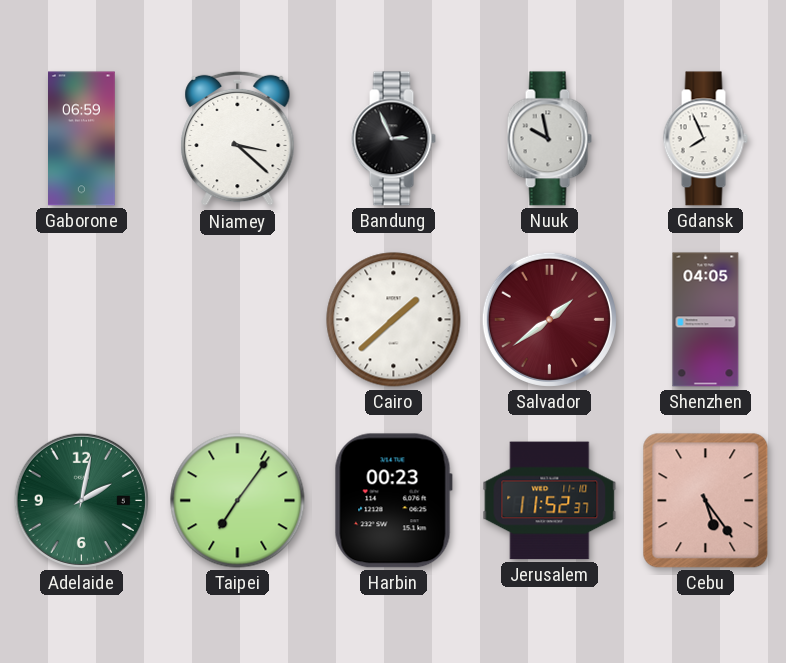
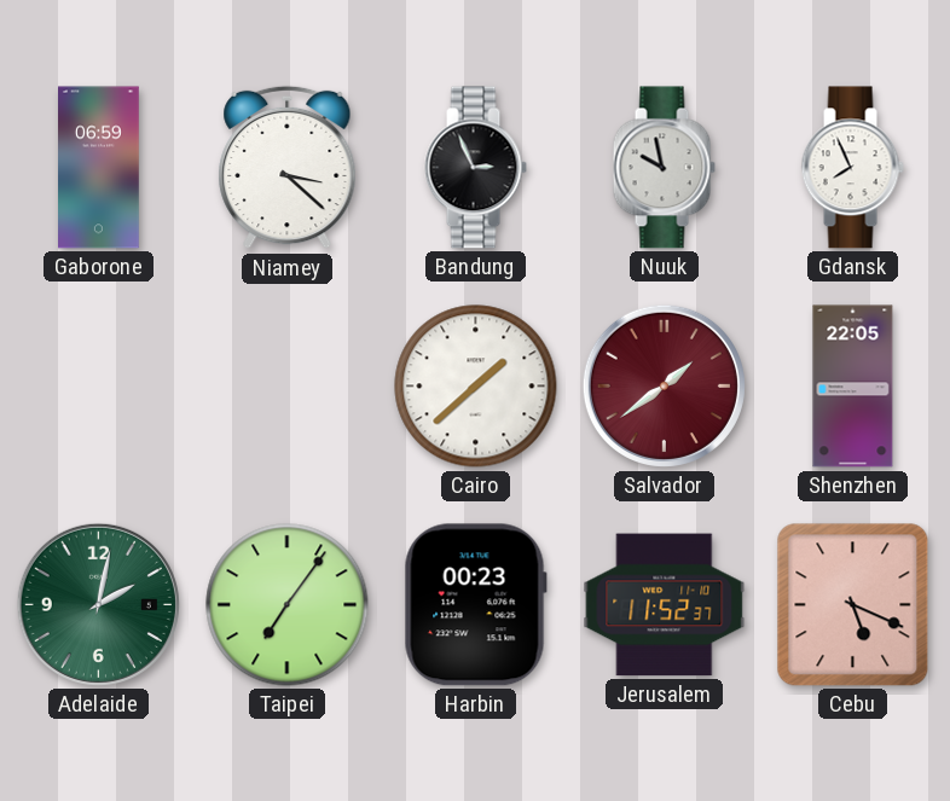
Shenzhen: 04:05 -> 22:05
Cebu: 5:24 -> 5:19
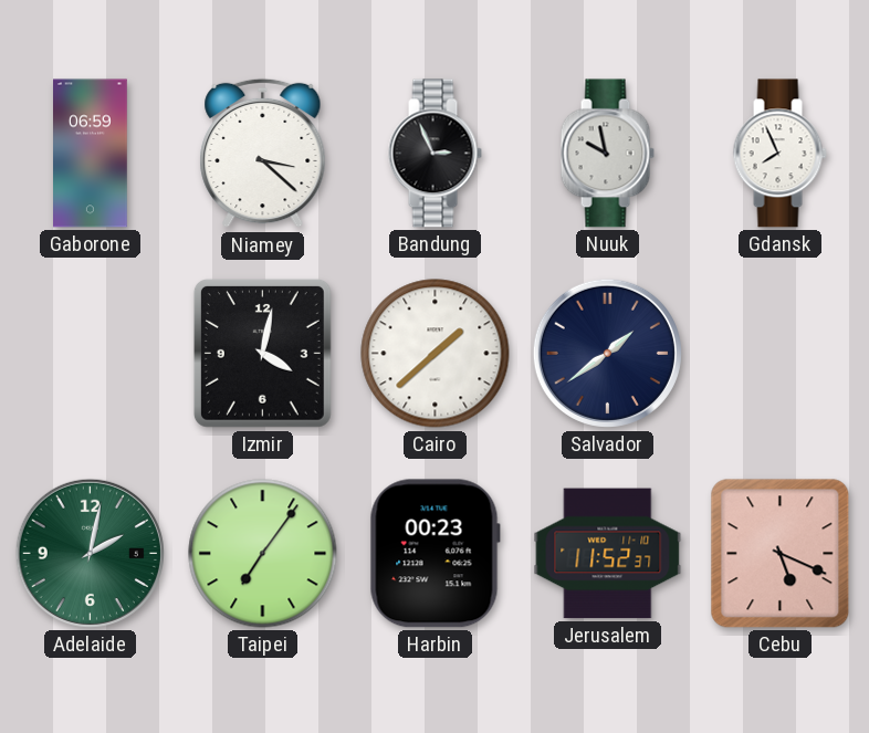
Izmir: none -> 4:02
Salvador dial: burgundy -> navy
Shenzhen: 22:05 -> none
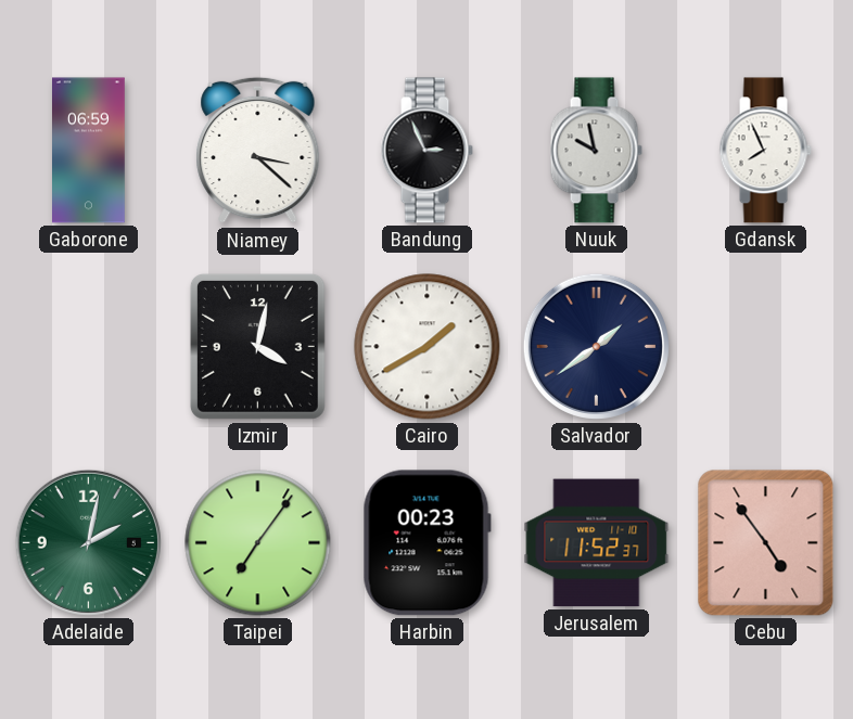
Cairo: 1:38 -> 1:40
Cebu: 5:19 -> 4:54
